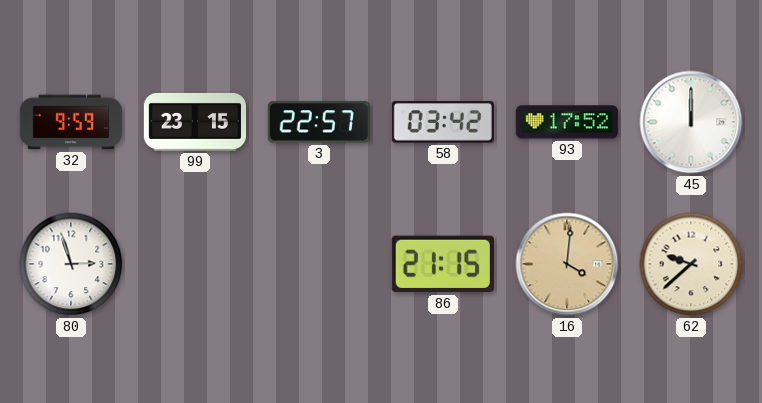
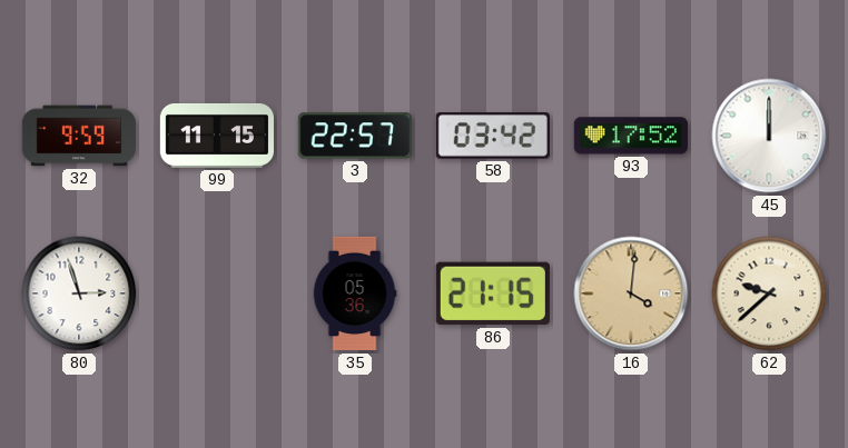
99: 23:15 -> 11:15
35: none -> 05:36
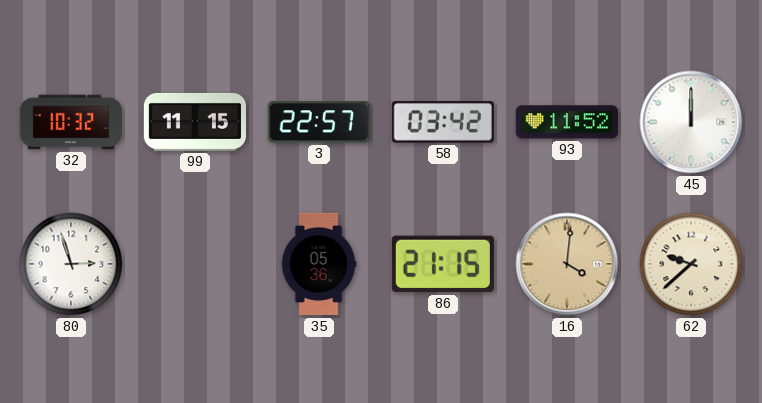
32: 9:59 -> 10:32
93: 17:52 -> 11:52
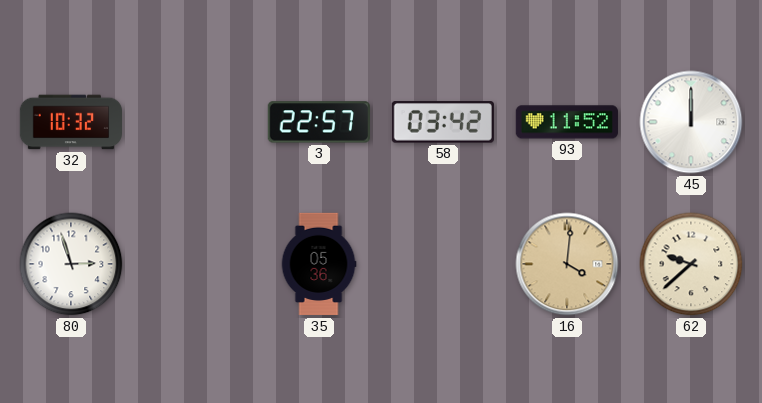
99: 11:15 -> none
86: 21:15 -> none
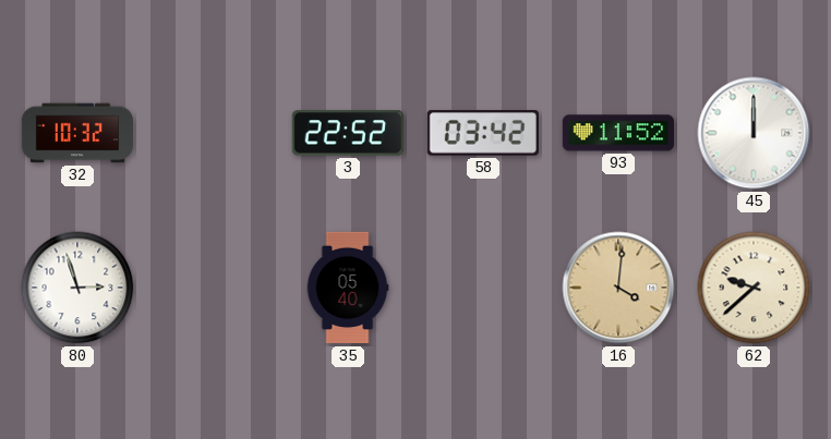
3: 22:57 -> 22:52
35: 05:36 -> 05:40
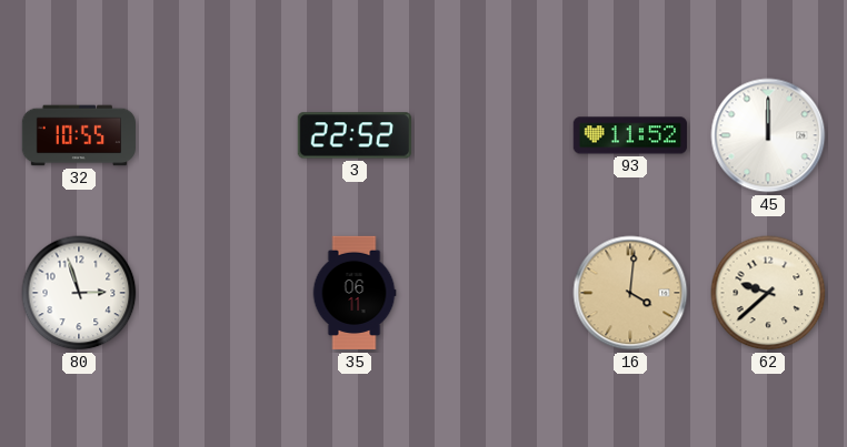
32: 10:32 -> 10:55
58: 03:42 -> none
35: 05:40 -> 06:11
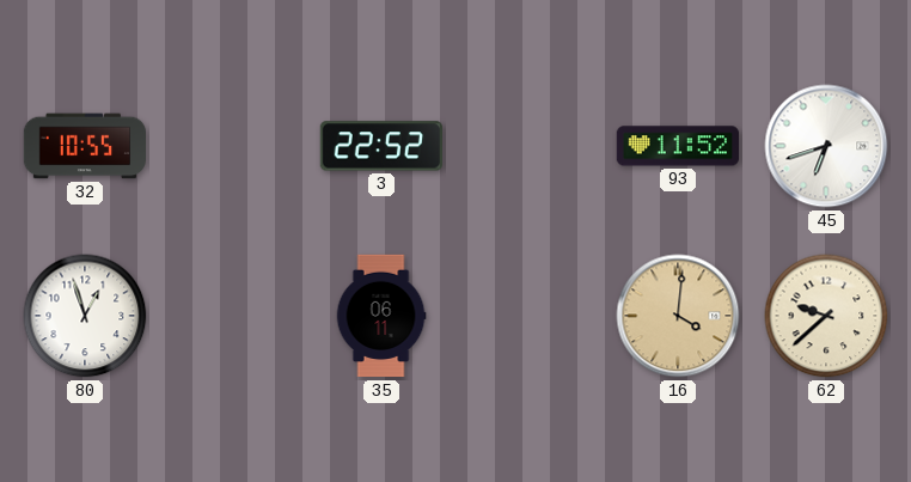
45: 12:00 -> 6:42
80: 2:57 -> 12:57
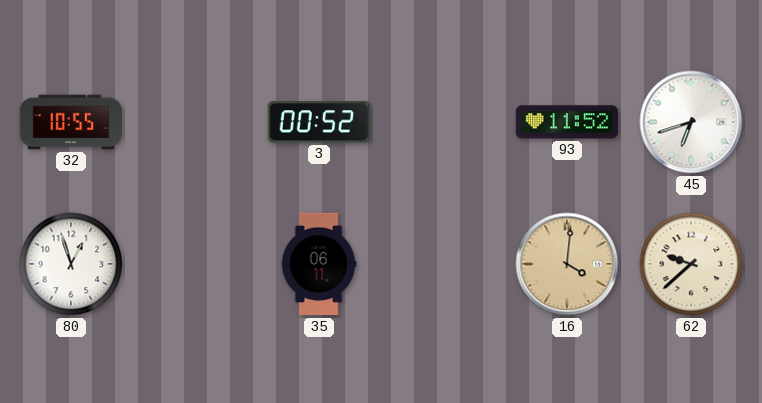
3: 22:52 -> 00:52
